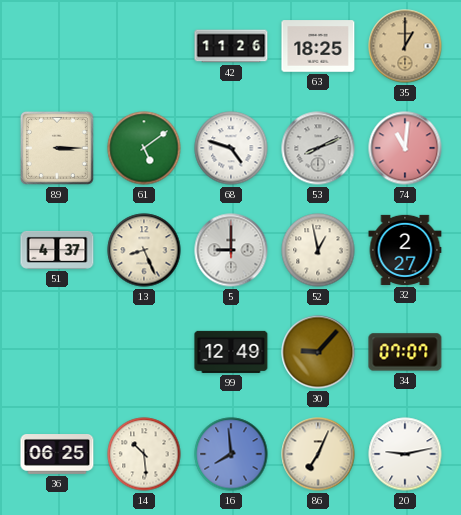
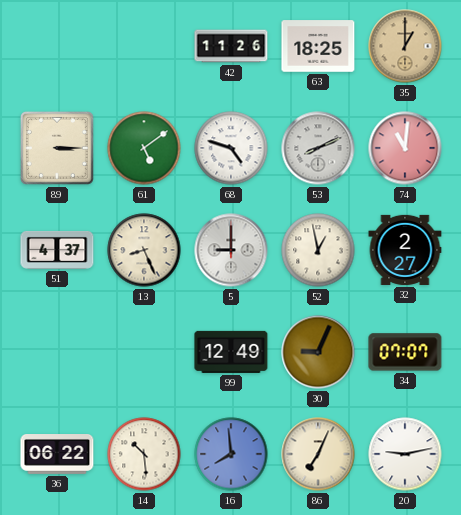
30: 9:07 -> 9:04
36: 06:25 -> 06:22
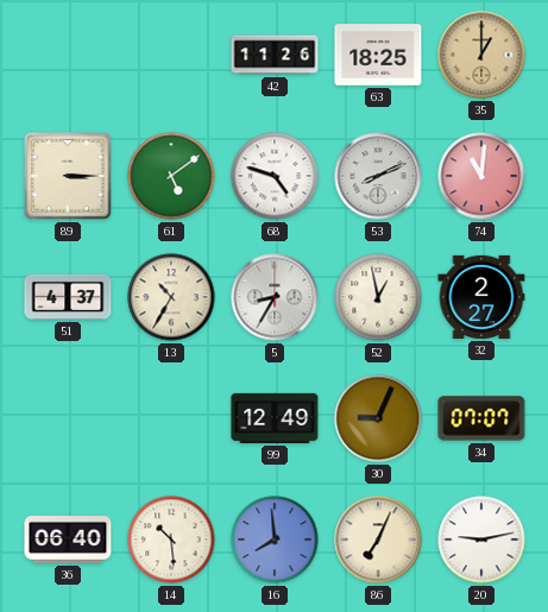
13: 8:26 -> 10:35
5: 9:00 -> 8:35
36: 06:22 -> 06:40
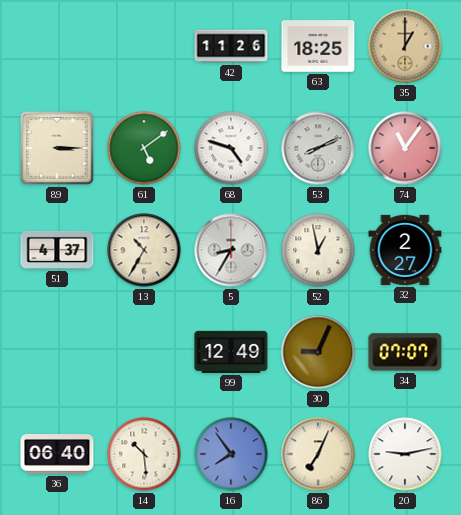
74: 11:01 -> 11:06
16: 7:59 -> 7:54
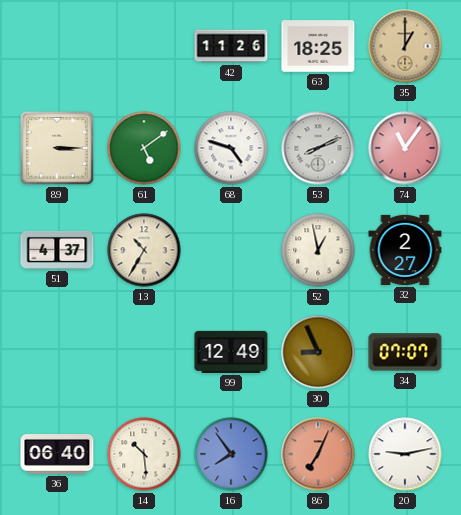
5: 8:35 -> none
30: 9:04 -> 8:56
86 dial: cream -> salmon
